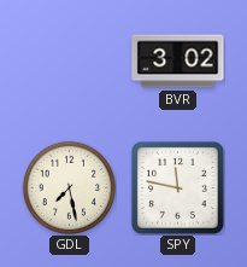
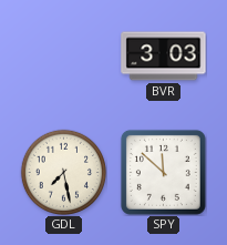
BVR: 3:02 -> 3:03
SPY: 11:47 -> 11:52
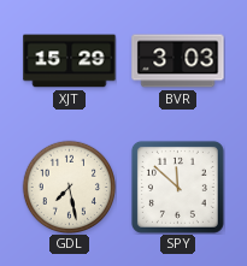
XJT: none -> 15:29
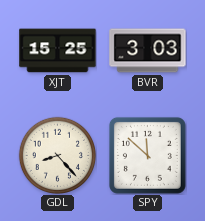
XJT: 15:29 -> 15:25
GDL: 7:28 -> 8:23
